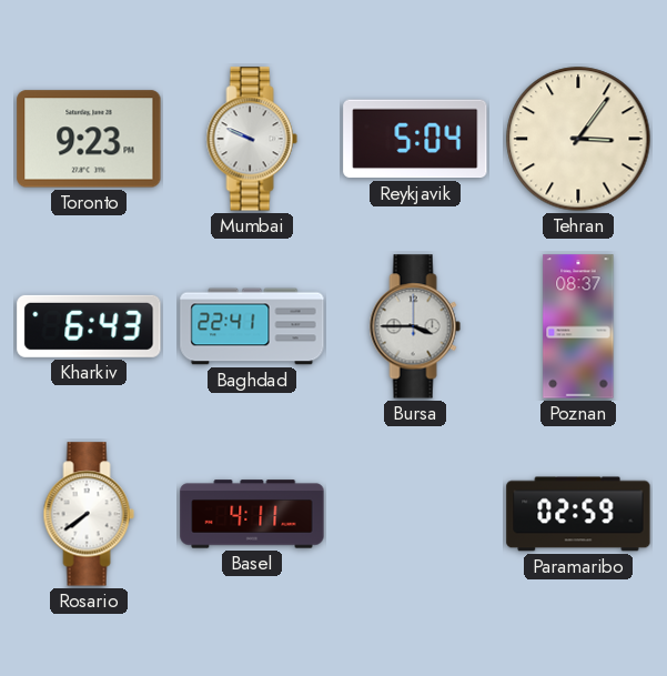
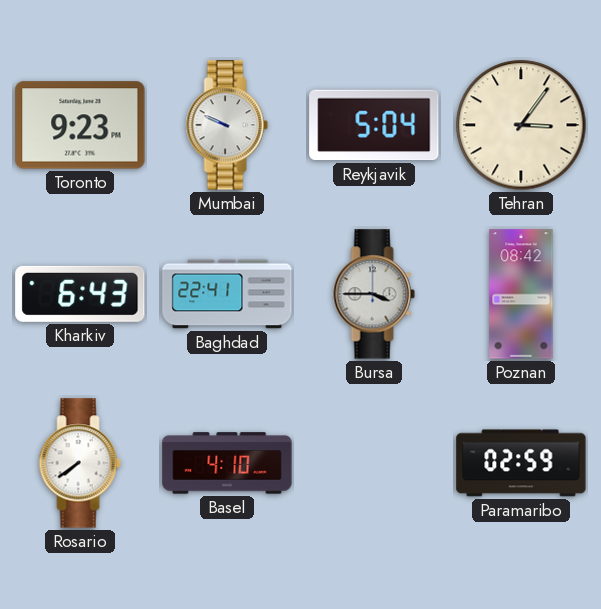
Poznan: 08:37 -> 08:42
Basel: 4:11 -> 4:10
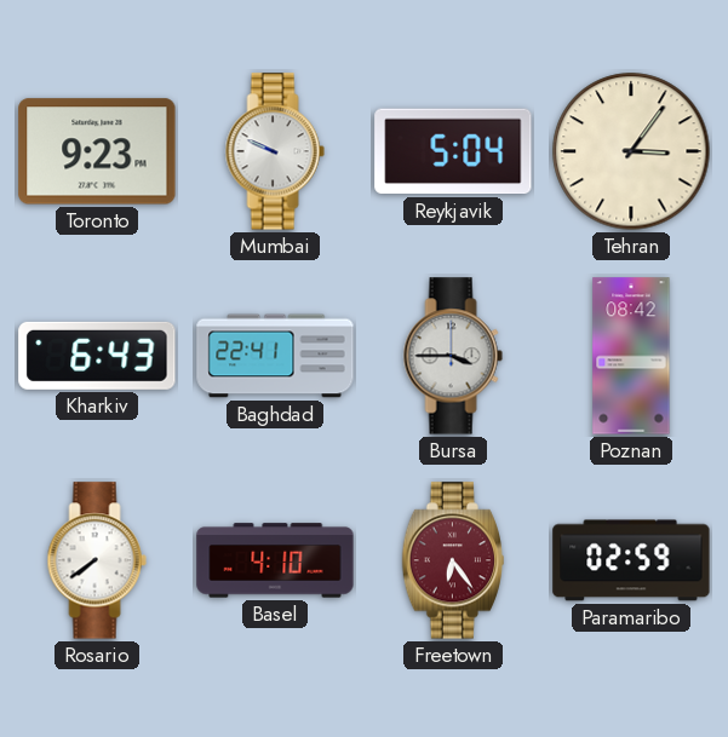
Freetown: none -> 6:24
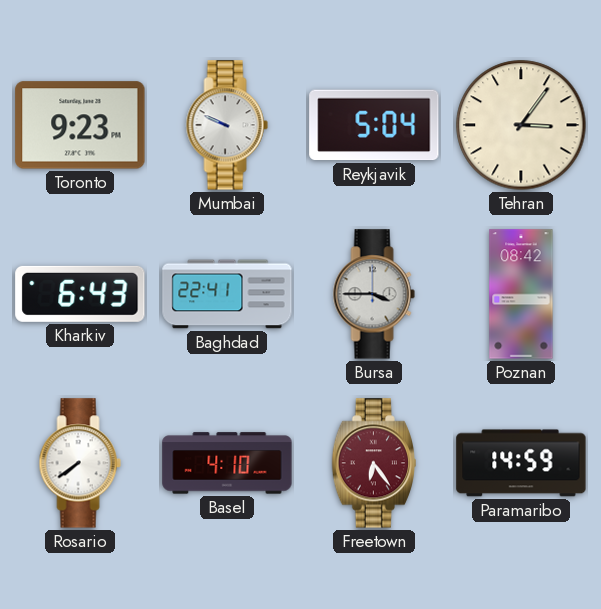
Paramaribo: 02:59 -> 14:59
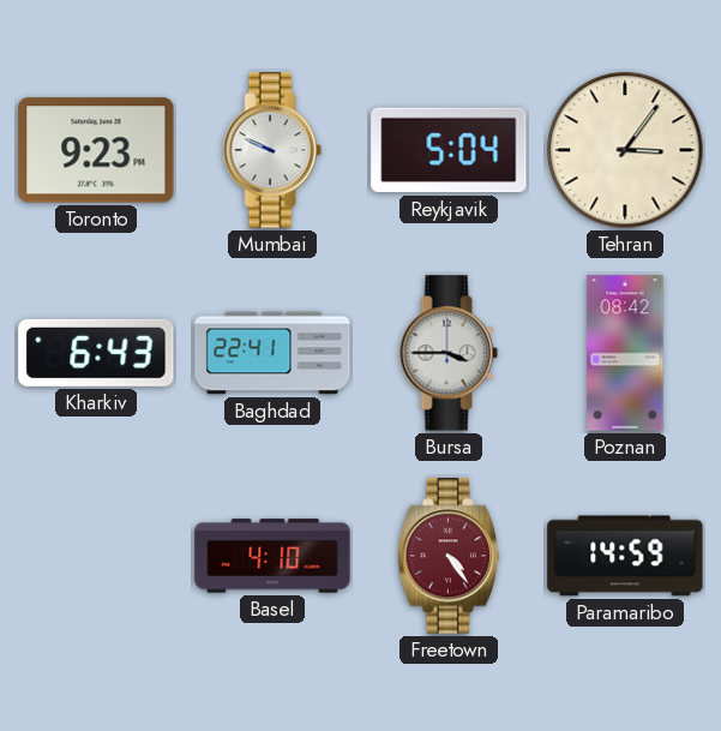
Rosario: 7:39 -> none
Freetown: 6:24 -> 4:24
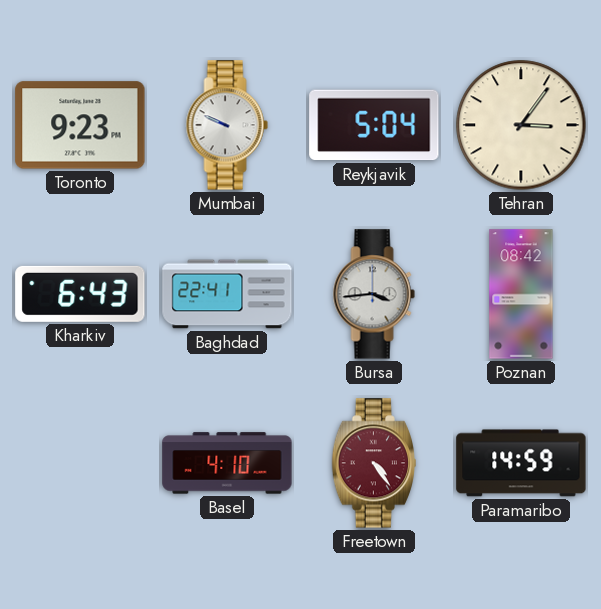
Bursa: 3:45 -> 3:44
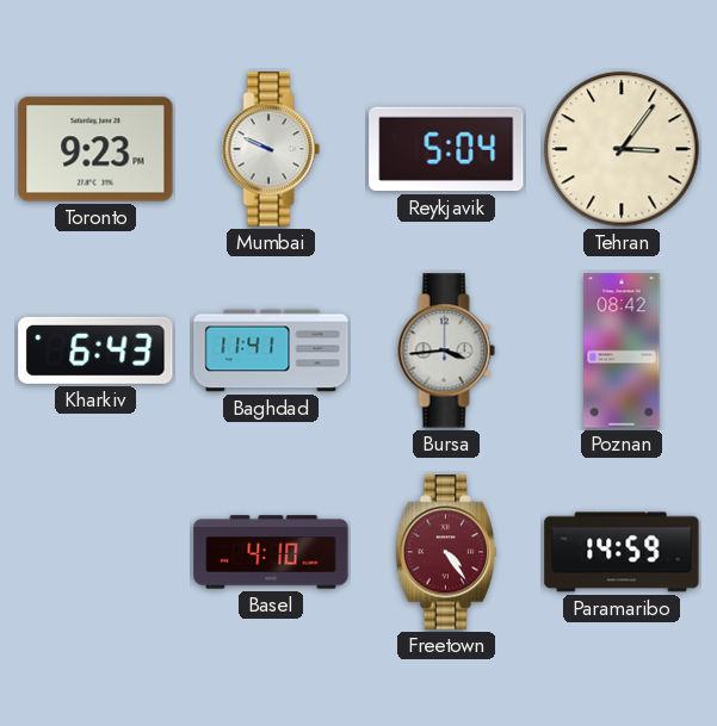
Baghdad: 22:41 -> 11:41
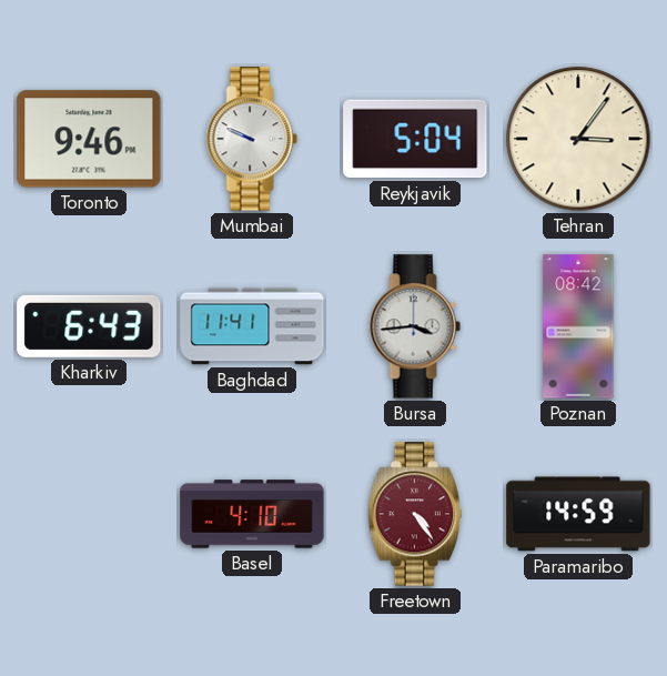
Toronto: 9:23 -> 9:46
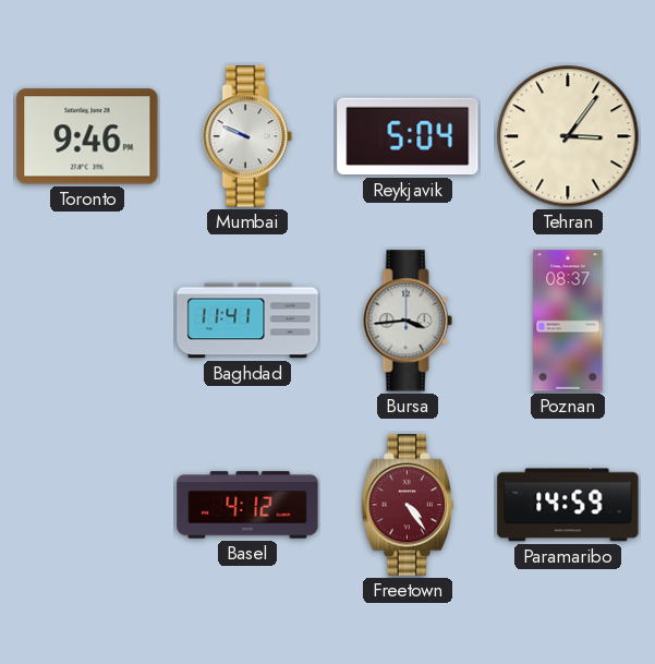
Kharkiv: 6:43 -> none
Poznan: 08:42 -> 08:37
Basel: 4:10 -> 4:12
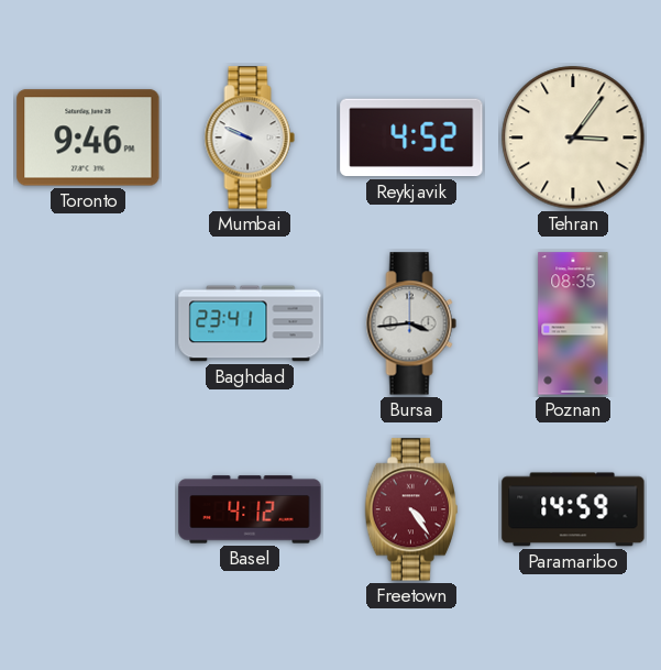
Reykjavik: 5:04 -> 4:52
Baghdad: 11:41 -> 23:41
Poznan: 08:37 -> 08:35
